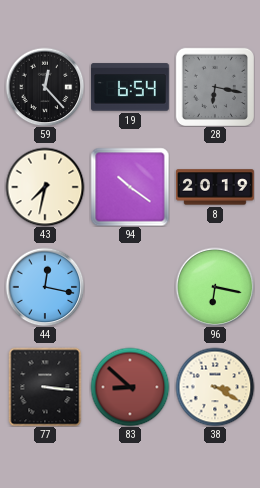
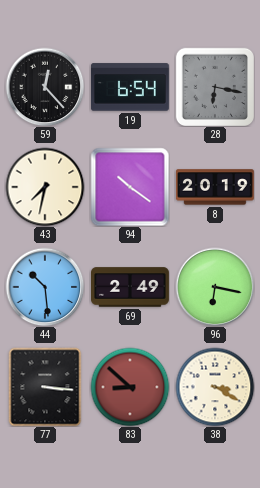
44: 12:17 -> 10:29
69: none -> 2:49
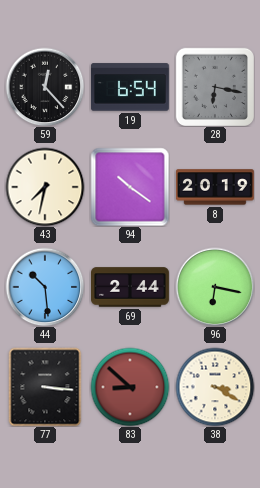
69: 2:49 -> 2:44
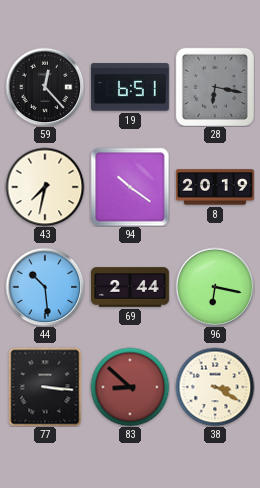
19: 6:54 -> 6:51
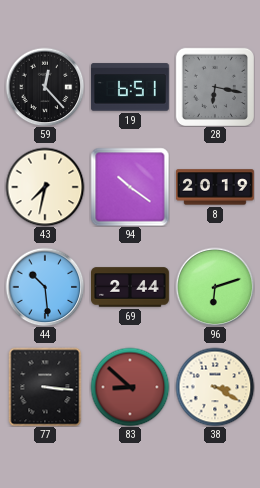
96: 6:17 -> 6:12
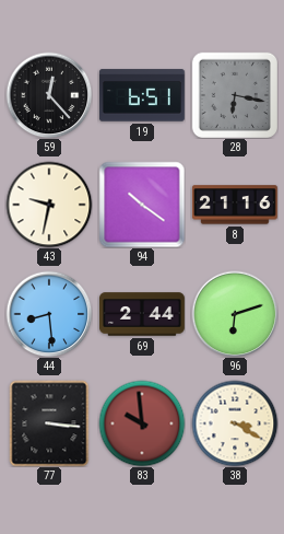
43: 7:32 -> 9:32
8: 20:19 -> 21:16
44: 10:29 -> 8:29
83: 8:52 -> 9:59
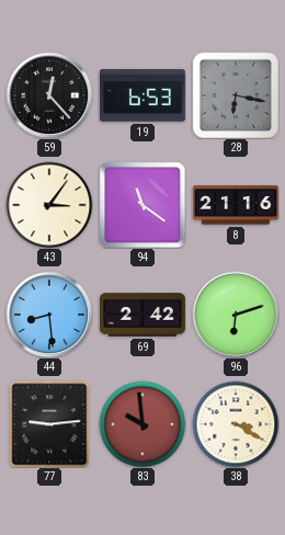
19: 6:51 -> 6:53
43: 9:32 -> 3:06
94: 10:21 -> 11:21
69: 2:44 -> 2:42
77: 3:16 -> 9:14
